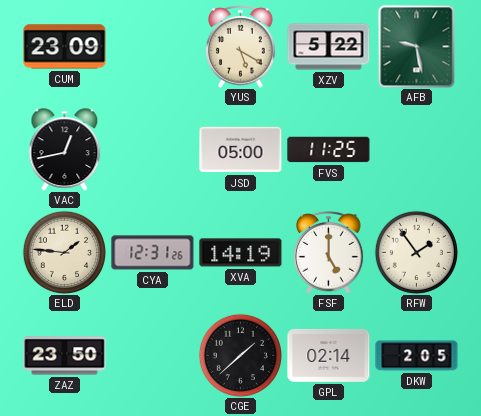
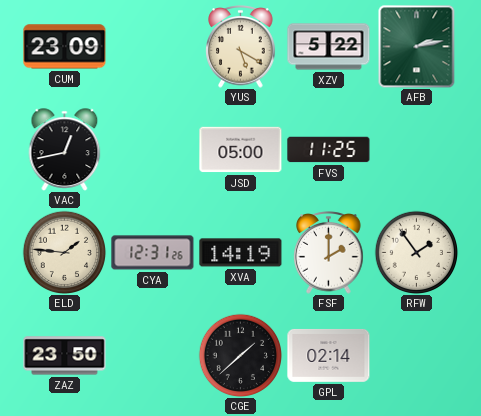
AFB: 9:28 -> 2:13
FSF: 5:00 -> 2:00
DKW: 2:05 -> none
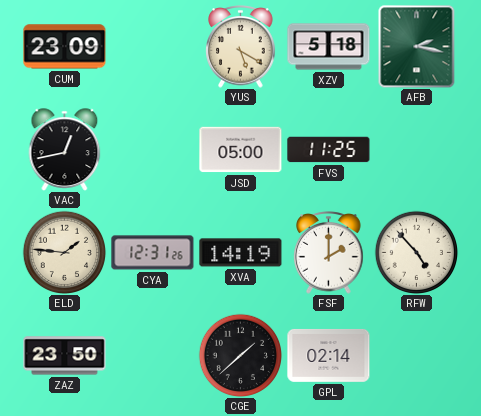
XZV: 5:22 -> 5:18
AFB: 2:13 -> 2:17
RFW: 1:54 -> 4:53
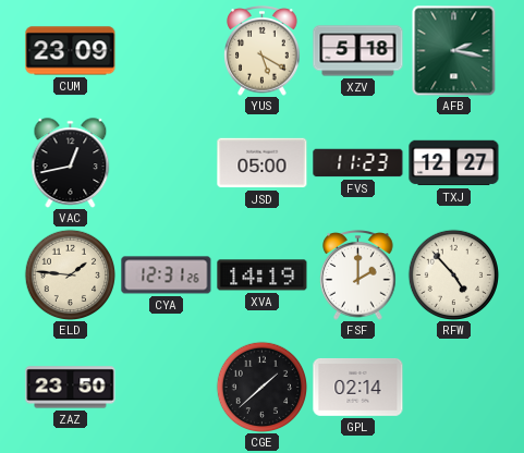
FVS: 11:25 -> 11:23
TXJ: none -> 12:27
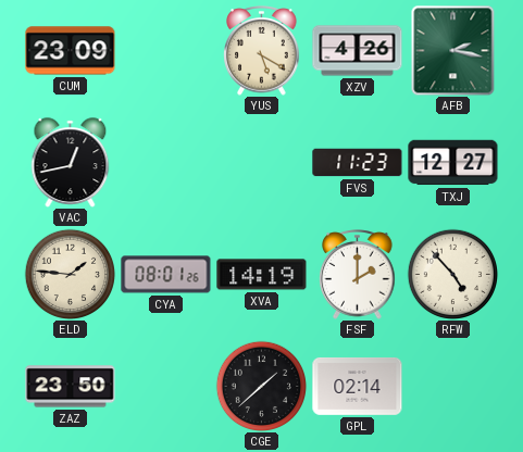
XZV: 5:18 -> 4:26
JSD: 05:00 -> none
CYA: 12:31 -> 08:01
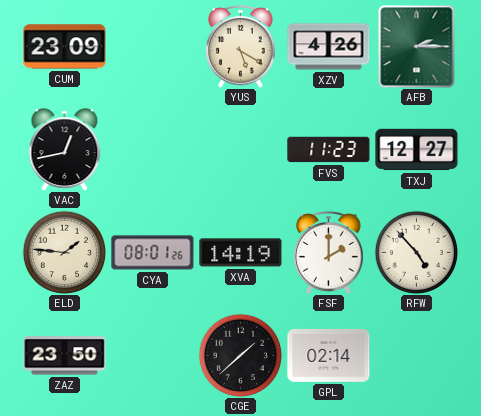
AFB: 2:17 -> 2:15
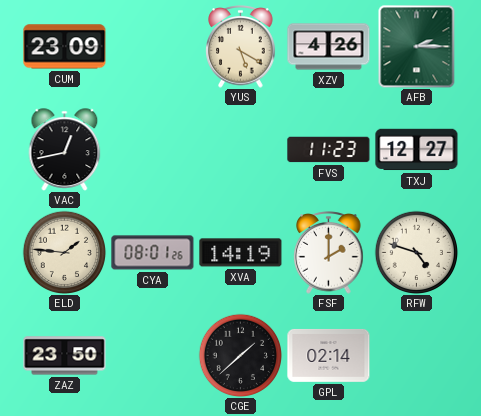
RFW: 4:53 -> 4:48
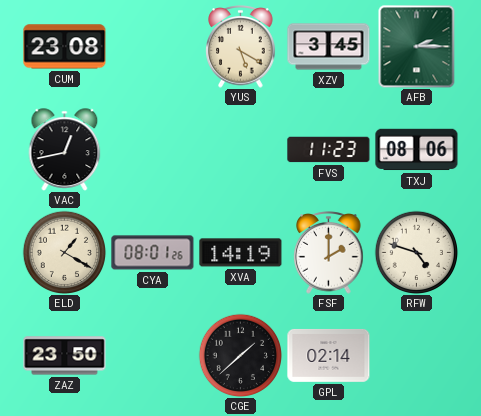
CUM: 23:09 -> 23:08
XZV: 4:26 -> 3:45
TXJ: 12:27 -> 08:06
ELD: 1:46 -> 1:20
